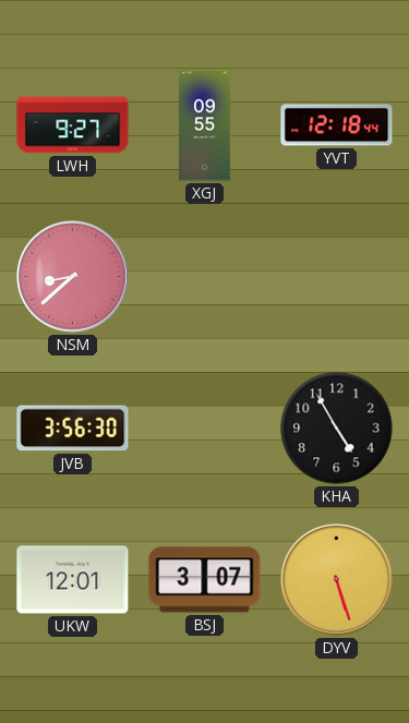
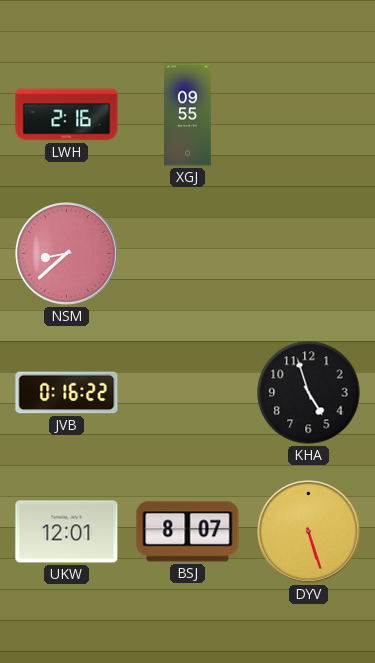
LWH: 9:27 -> 2:16
YVT: 12:18 -> none
JVB: 3:56 -> 0:16
KHA: 4:55 -> 4:57
BSJ: 3:07 -> 8:07
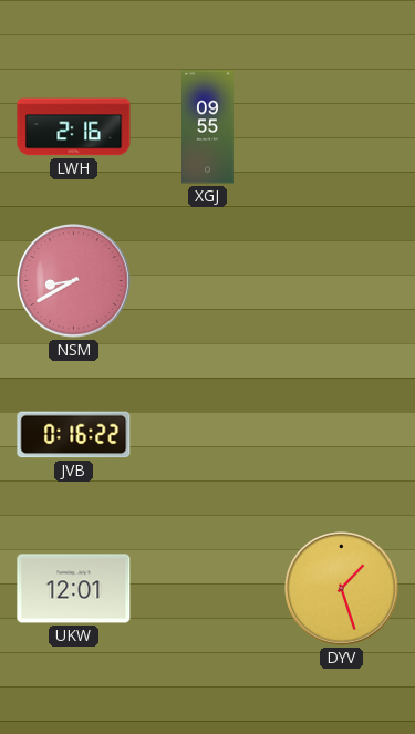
NSM: 8:38 -> 8:40
KHA: 4:57 -> none
BSJ: 8:07 -> none
DYV: 5:27 -> 1:27
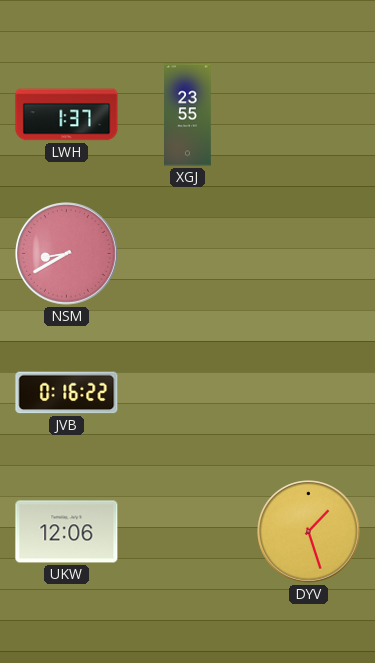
LWH: 2:16 -> 1:37
XGJ: 09:55 -> 23:55
UKW: 12:01 -> 12:06
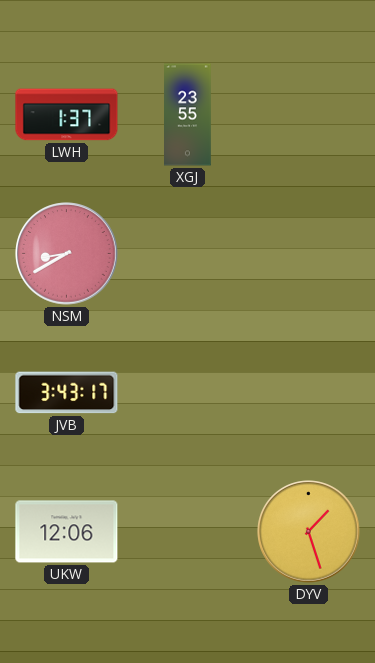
JVB: 0:16 -> 3:43
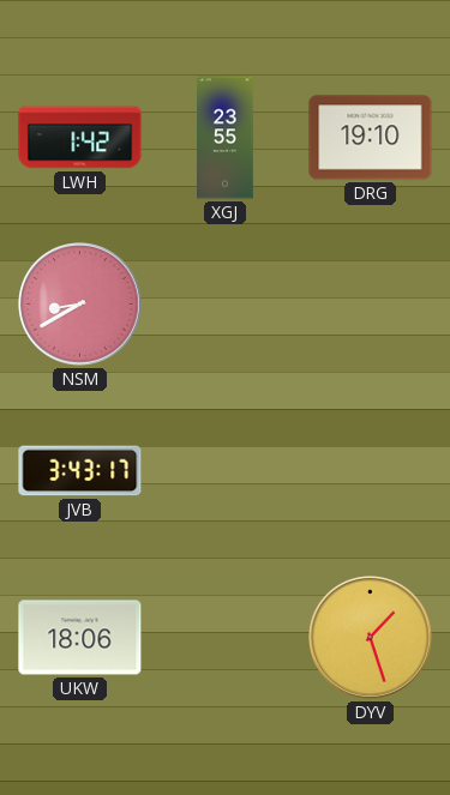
LWH: 1:37 -> 1:42
DRG: none -> 19:10
UKW: 12:06 -> 18:06
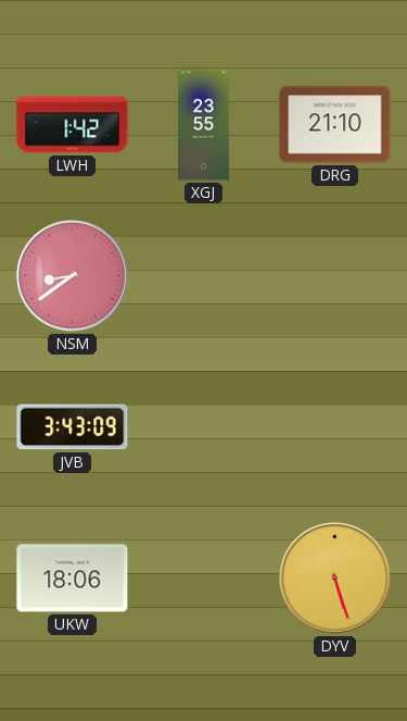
DRG: 19:10 -> 21:10
NSM: 8:40 -> 8:39
JVB: 3:43:17 -> 3:43:09
DYV: 1:27 -> 5:27
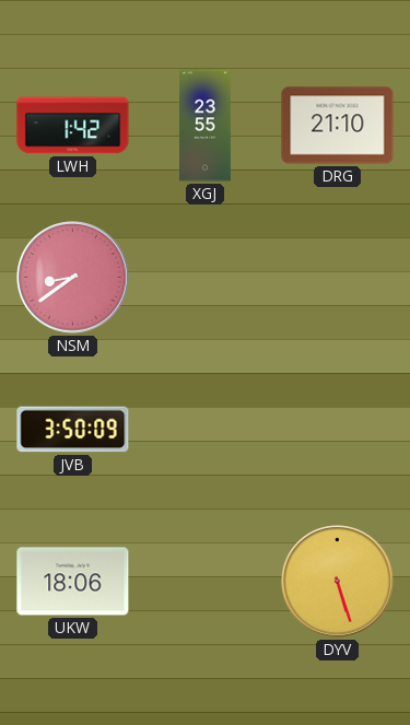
JVB: 3:43 -> 3:50
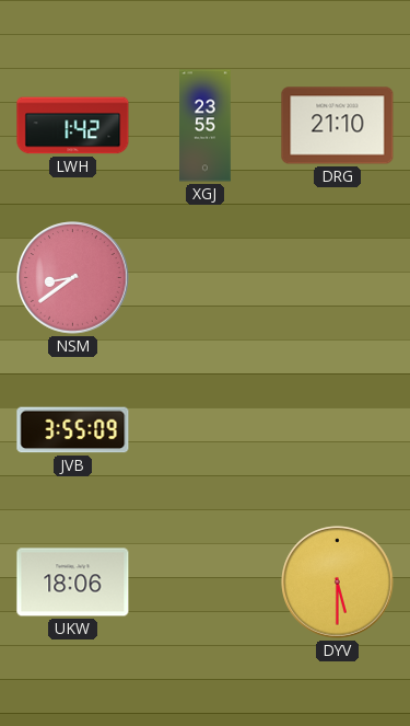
JVB: 3:50 -> 3:55
DYV: 5:27 -> 5:30
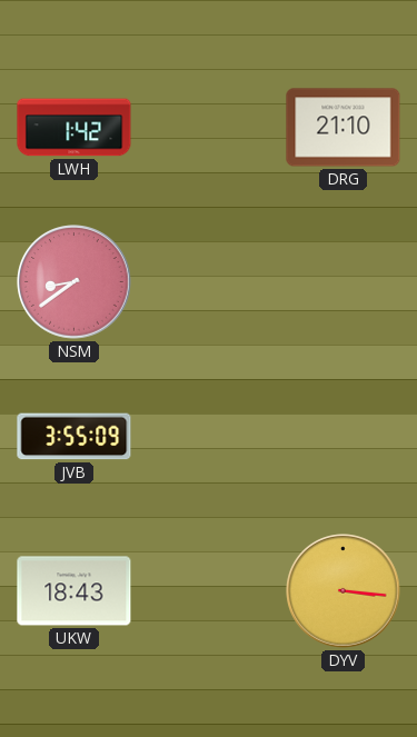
XGJ: 23:55 -> none
UKW: 18:06 -> 18:43
DYV: 5:30 -> 3:16
